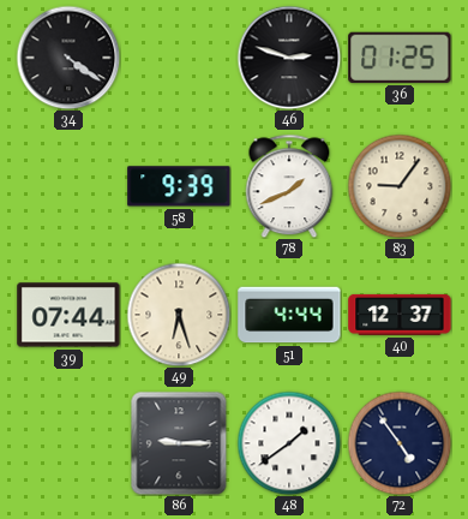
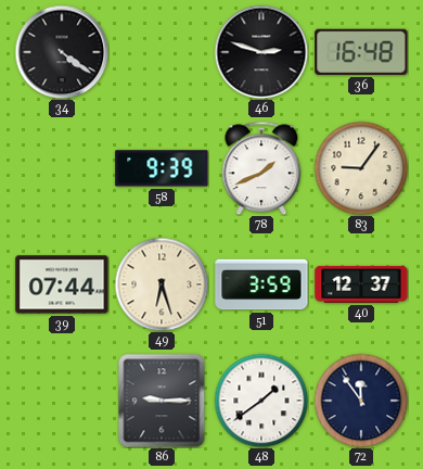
36: 01:25 -> 16:48
51: 4:44 -> 3:59
72: 4:54 -> 11:54
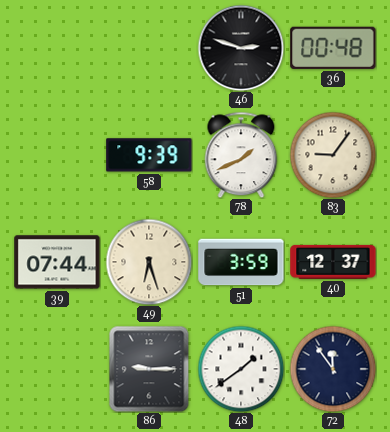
34: 4:21 -> none
36: 16:48 -> 00:48
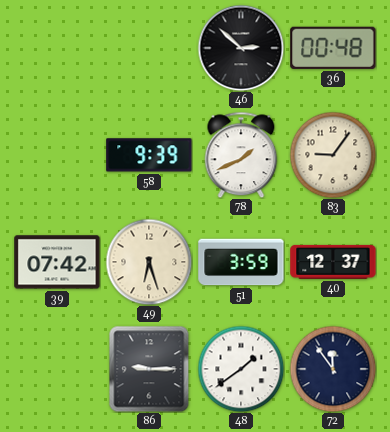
46: 2:48 -> 2:52
39: 07:44 -> 07:42
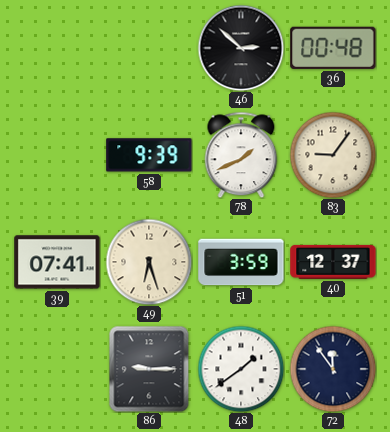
39: 07:42 -> 07:41
